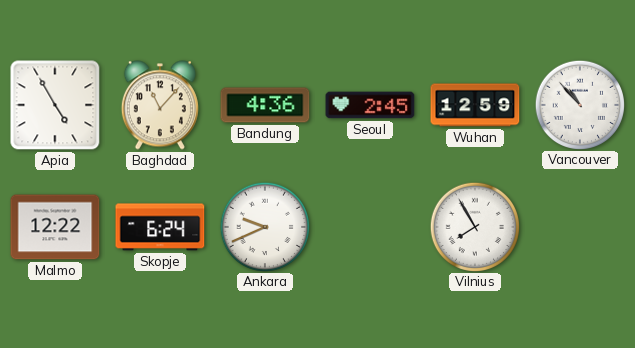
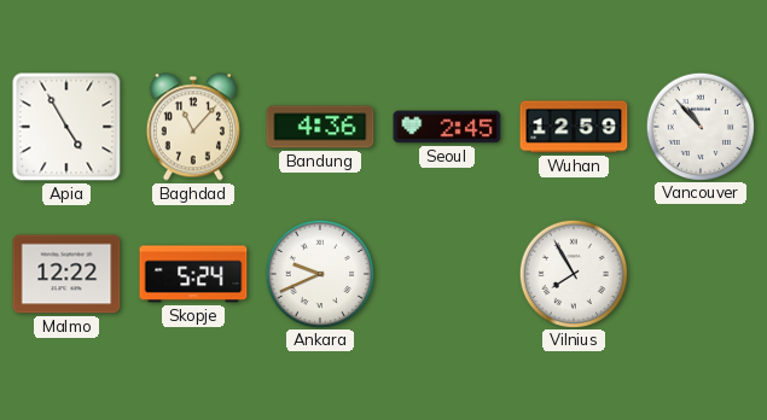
Skopje: 6:24 -> 5:24
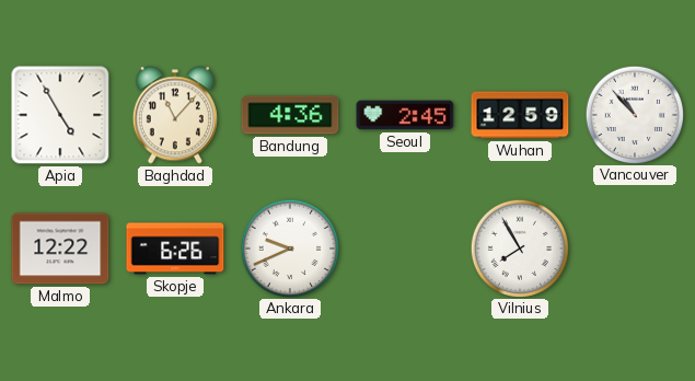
Skopje: 5:24 -> 6:26
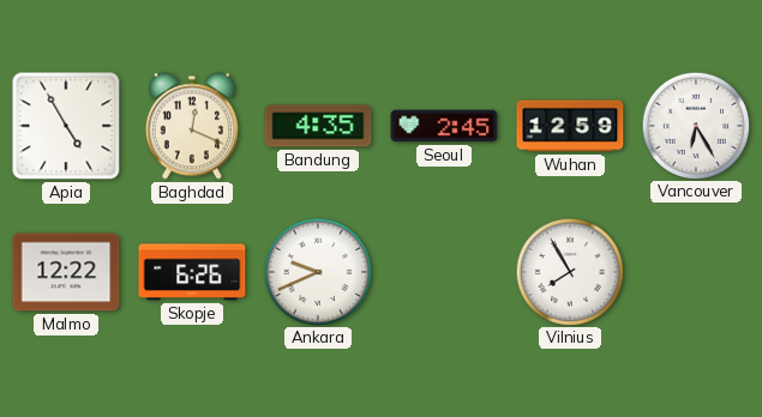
Baghdad: 11:07 -> 12:19
Bandung: 4:36 -> 4:35
Vancouver: 10:53 -> 6:25
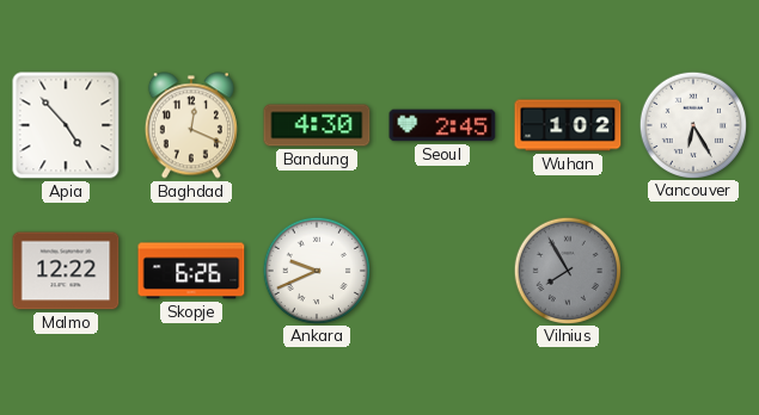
Apia: 4:55 -> 4:53
Bandung: 4:35 -> 4:30
Wuhan: 12:59 -> 1:02
Vilnius dial: white -> grey
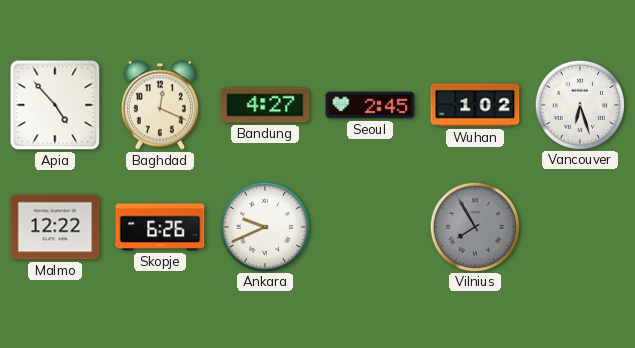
Bandung: 4:30 -> 4:27
Vancouver: 6:25 -> 6:27
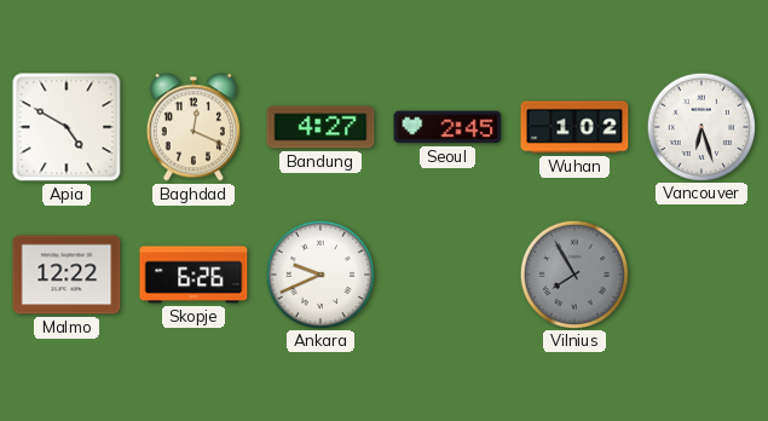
Apia: 4:53 -> 4:50
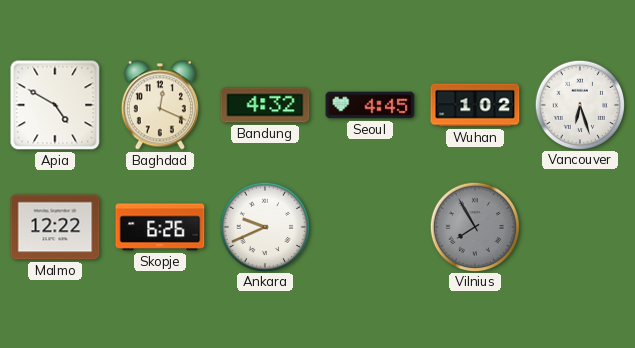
Bandung: 4:27 -> 4:32
Seoul: 2:45 -> 4:45
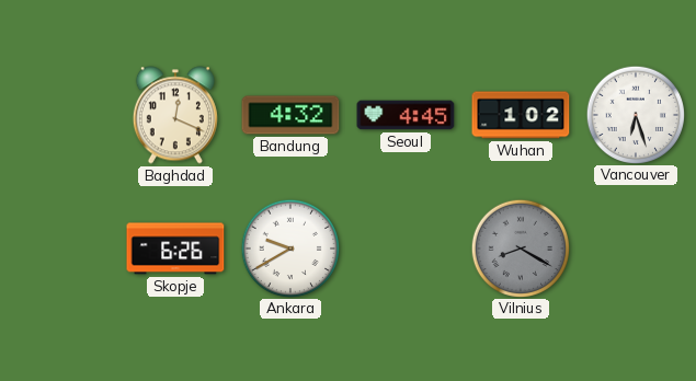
Apia: 4:50 -> none
Malmo: 12:22 -> none
Ankara: 9:41 -> 9:40
Vilnius: 7:55 -> 8:20
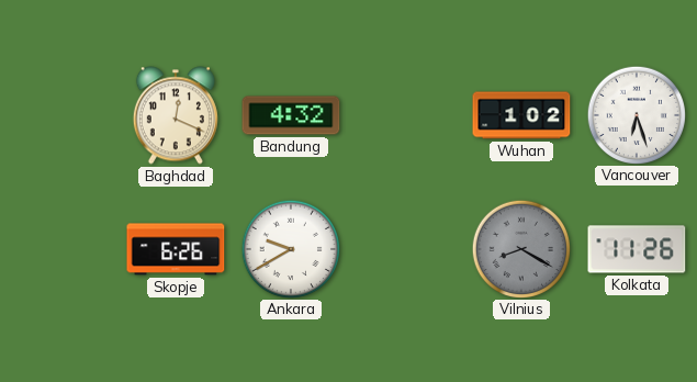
Seoul: 4:45 -> none
Kolkata: none -> 11:26
